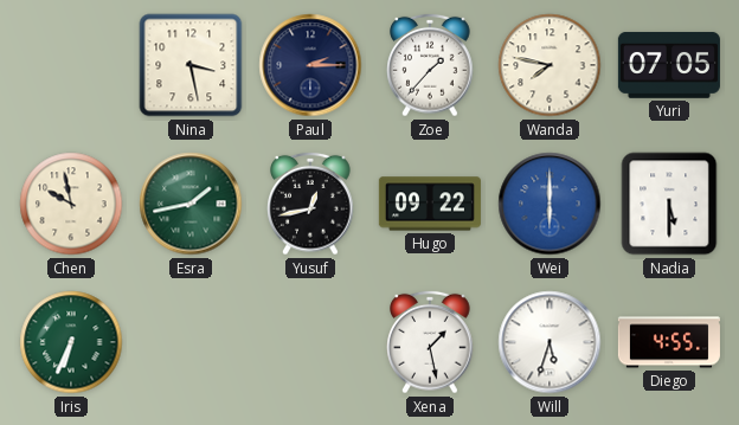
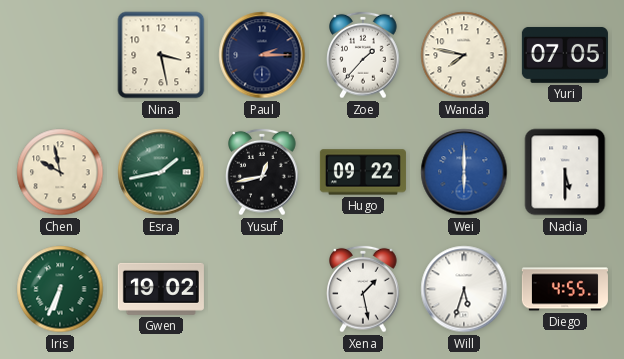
Gwen: none -> 19:02
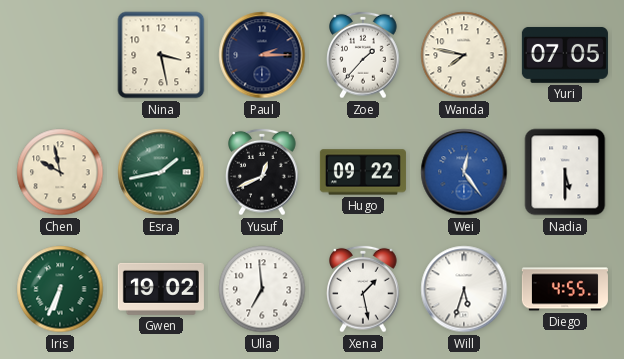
Yusuf: 12:43 -> 12:41
Wei: 6:00 -> 12:24
Ulla: none -> 6:59
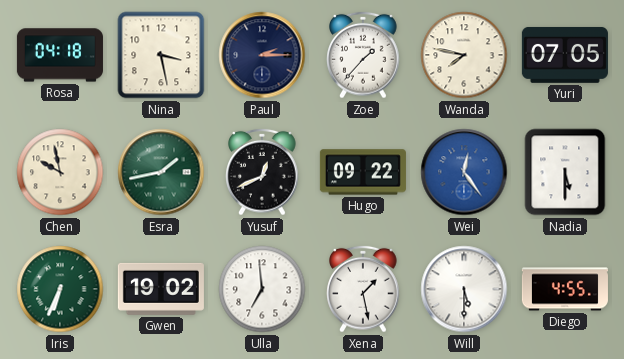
Rosa: none -> 04:18
Will: 5:33 -> 5:30
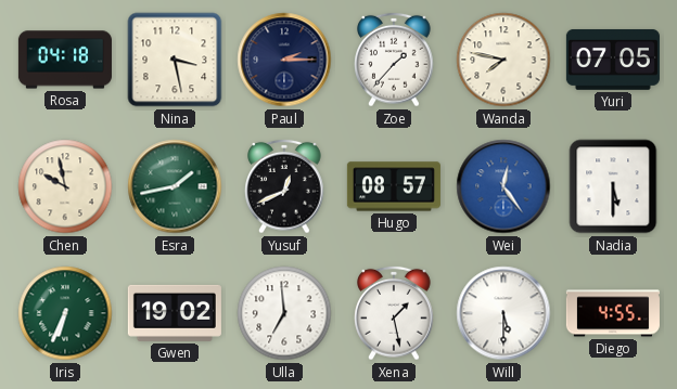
Hugo: 09:22 -> 08:57
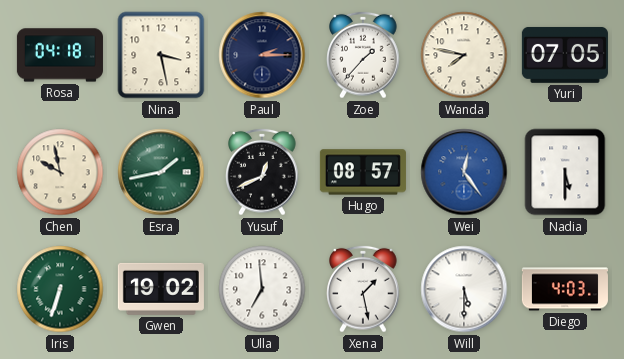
Iris: 6:34 -> 6:33
Diego: 4:55 -> 4:03
